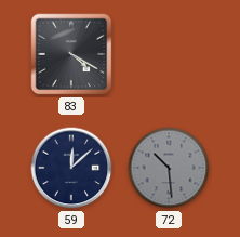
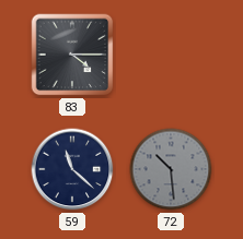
83: 4:20 -> 4:15
59: 12:08 -> 11:22
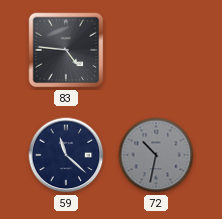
83: 4:15 -> 4:46
72: 10:29 -> 10:32
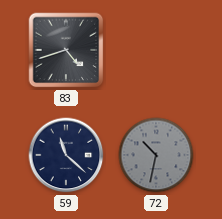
83: 4:46 -> 4:42
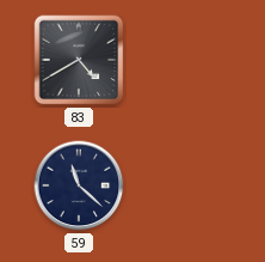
83: 4:42 -> 4:40
72: 10:32 -> none
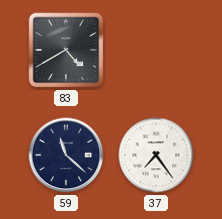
37: none -> 7:24
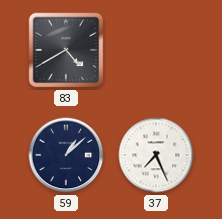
59: 11:22 -> 1:08
37: 7:24 -> 7:26
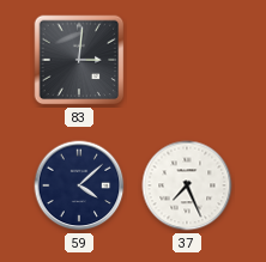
83: 4:40 -> 3:01
59: 1:08 -> 4:08
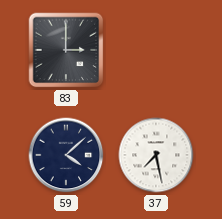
83: 3:01 -> 3:00
37: 7:26 -> 7:28
